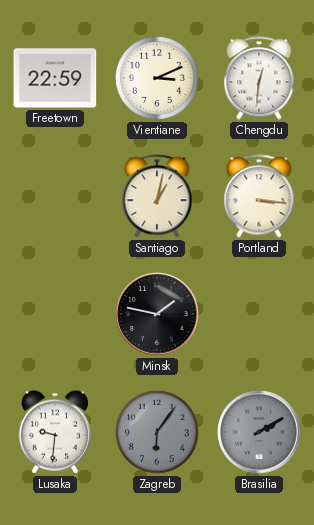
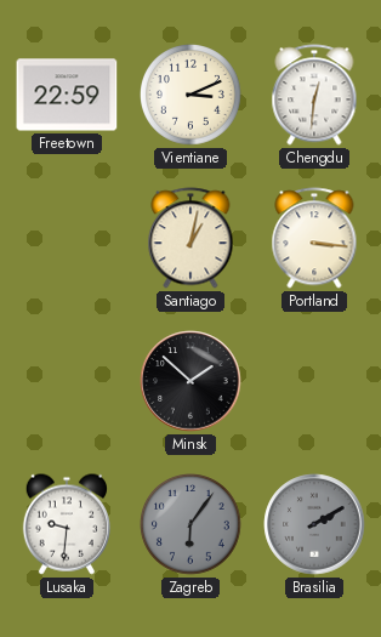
Minsk: 1:47 -> 1:52
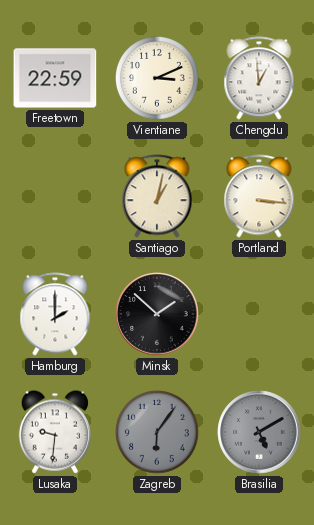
Chengdu: 12:31 -> 12:59
Hamburg: none -> 2:00
Brasilia: 2:10 -> 5:10
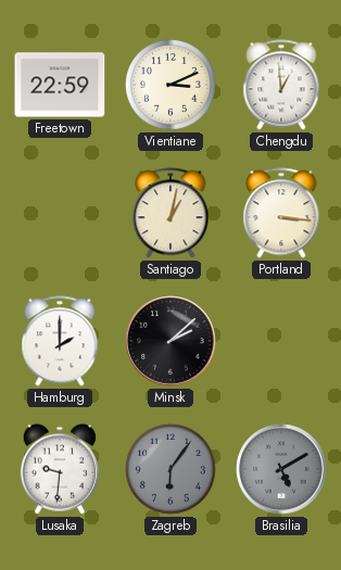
Minsk: 1:52 -> 2:08
